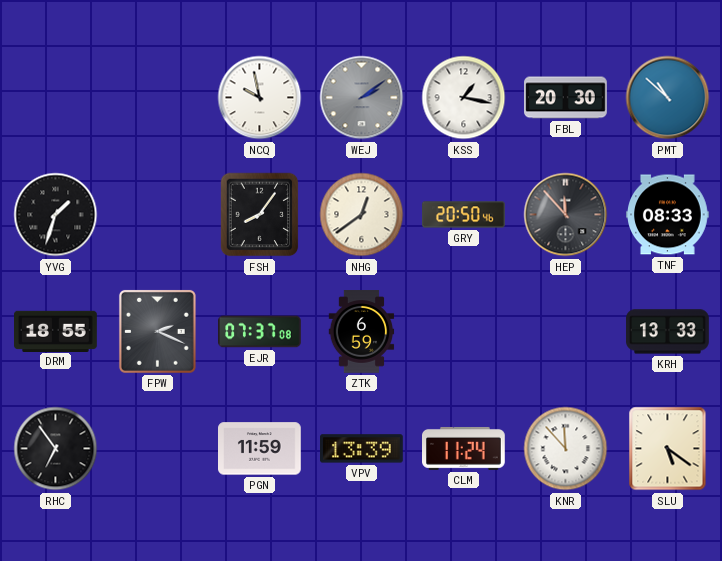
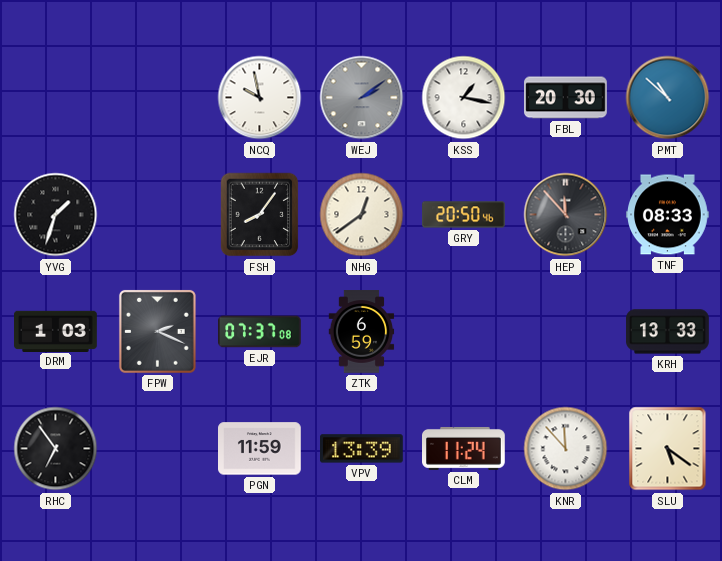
DRM: 18:55 -> 1:03
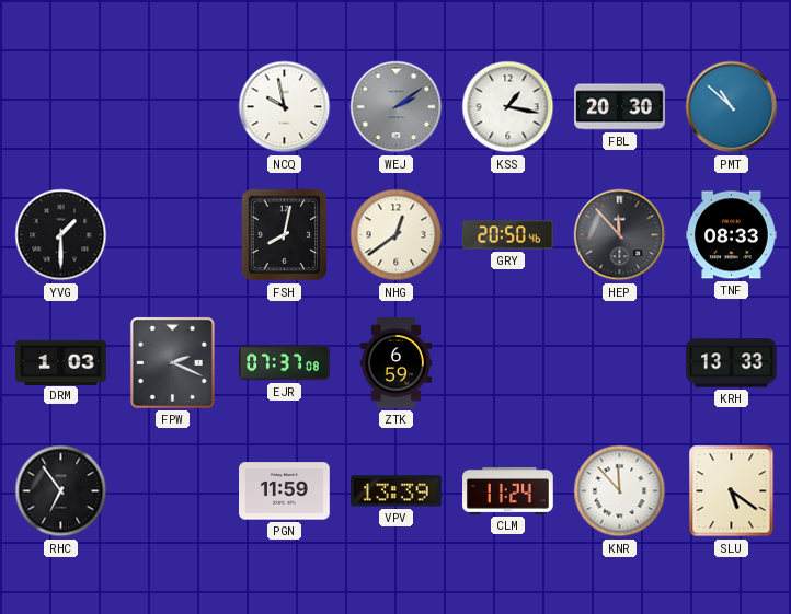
YVG: 1:33 -> 1:30
FSH: 8:06 -> 8:02
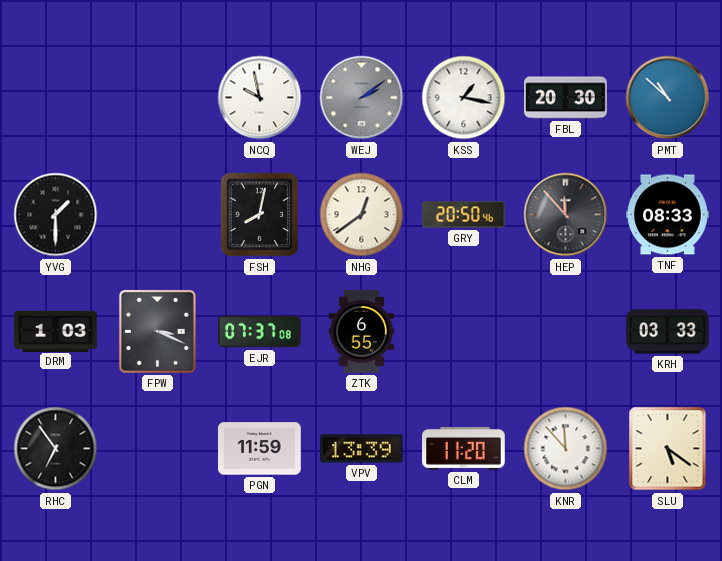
FPW: 2:19 -> 3:19
ZTK: 6:59 -> 6:55
KRH: 13:33 -> 03:33
CLM: 11:24 -> 11:20
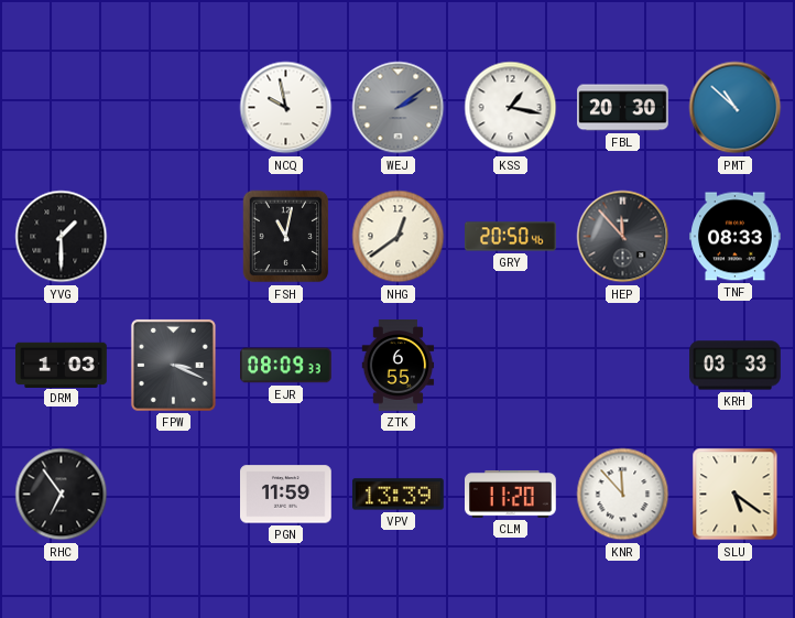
FSH: 8:02 -> 11:02
EJR: 07:37 -> 08:09
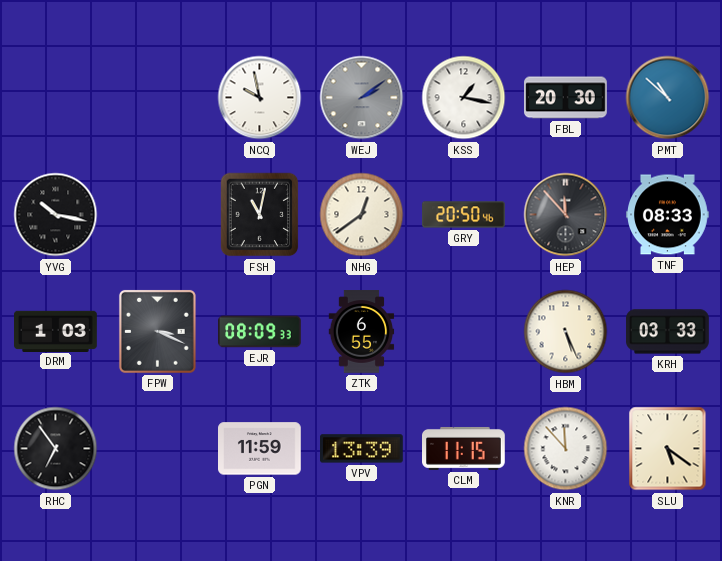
YVG: 1:30 -> 10:17
HBM: none -> 5:26
CLM: 11:20 -> 11:15
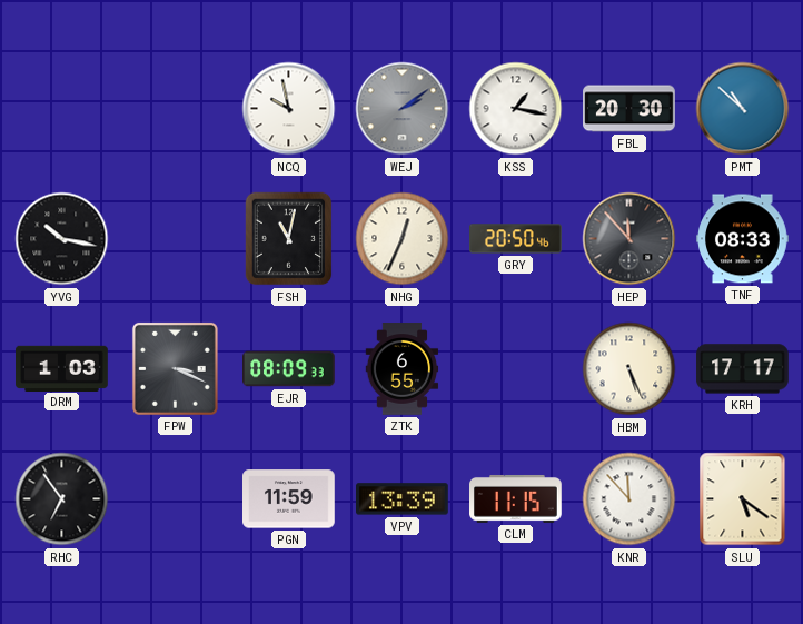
NHG: 12:39 -> 12:34
KRH: 03:33 -> 17:17
